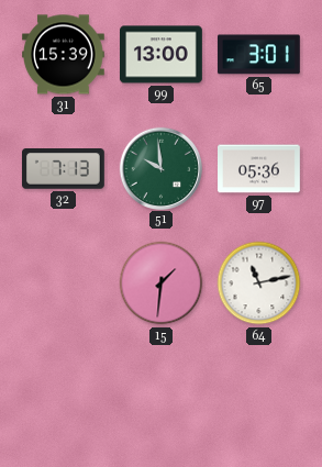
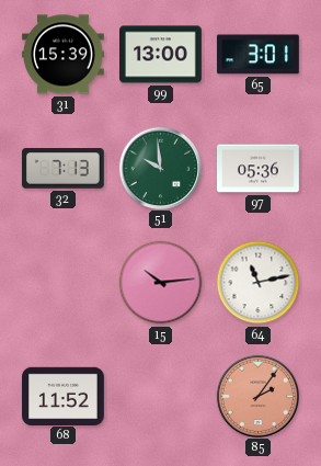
15: 1:31 -> 10:14
68: none -> 11:52
85: none -> 2:06
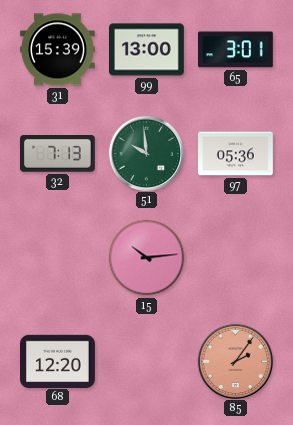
64: 11:13 -> none
68: 11:52 -> 12:20
